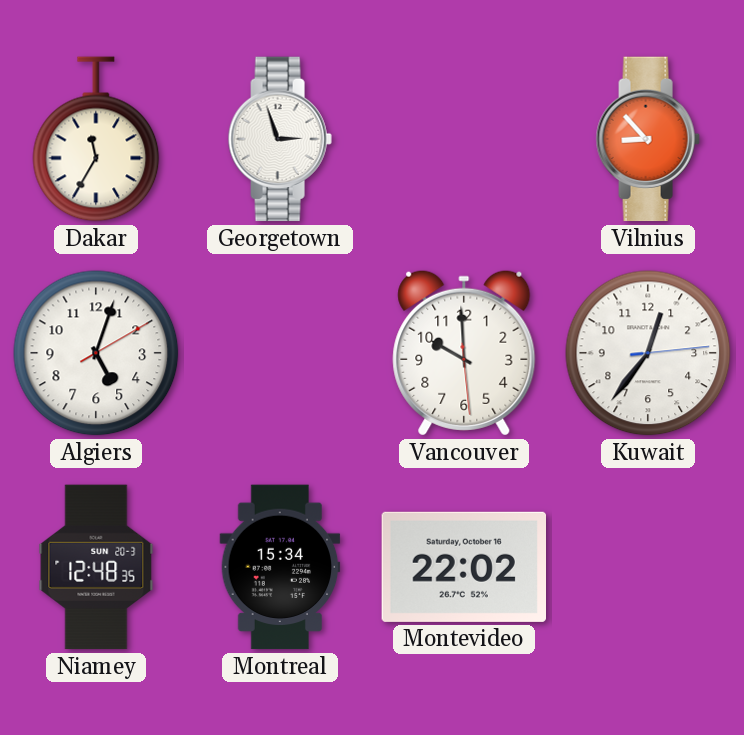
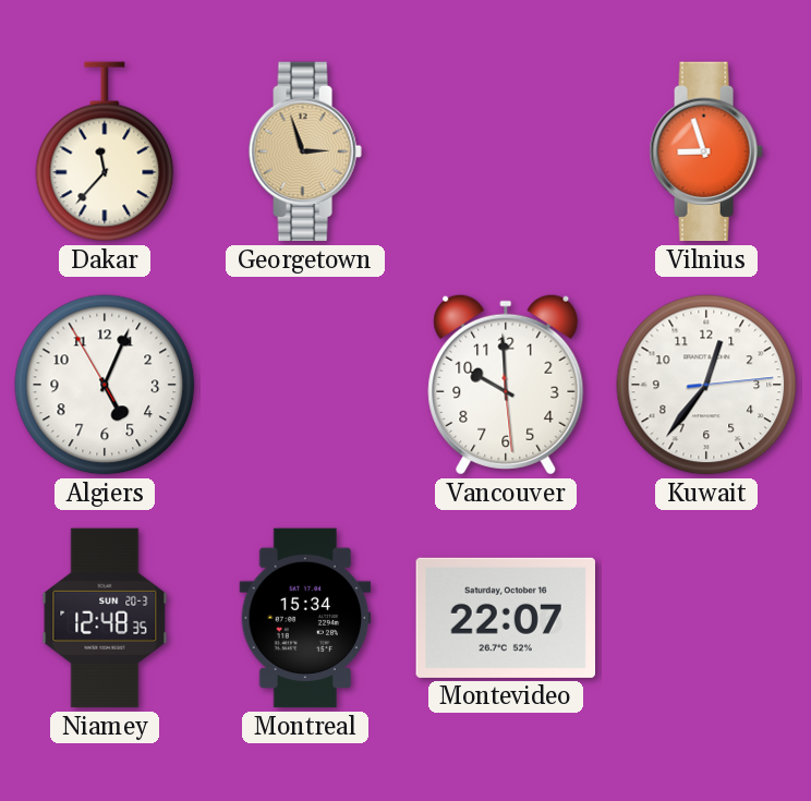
Dakar: 11:35 -> 11:37
Georgetown dial: white -> champagne
Vilnius: 8:53 -> 8:57
Algiers: 5:03:10 -> 5:03:55
Montevideo: 22:02 -> 22:07
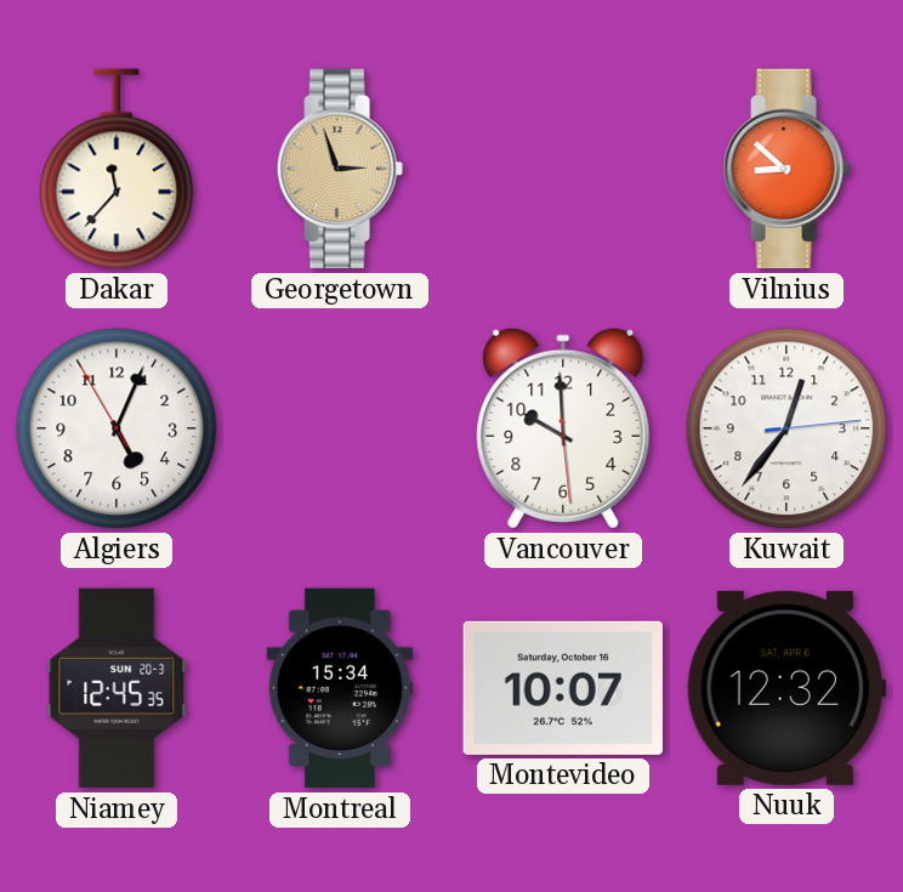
Vilnius: 8:57 -> 8:52
Niamey: 12:48 -> 12:45
Montevideo: 22:07 -> 10:07
Nuuk: none -> 12:32
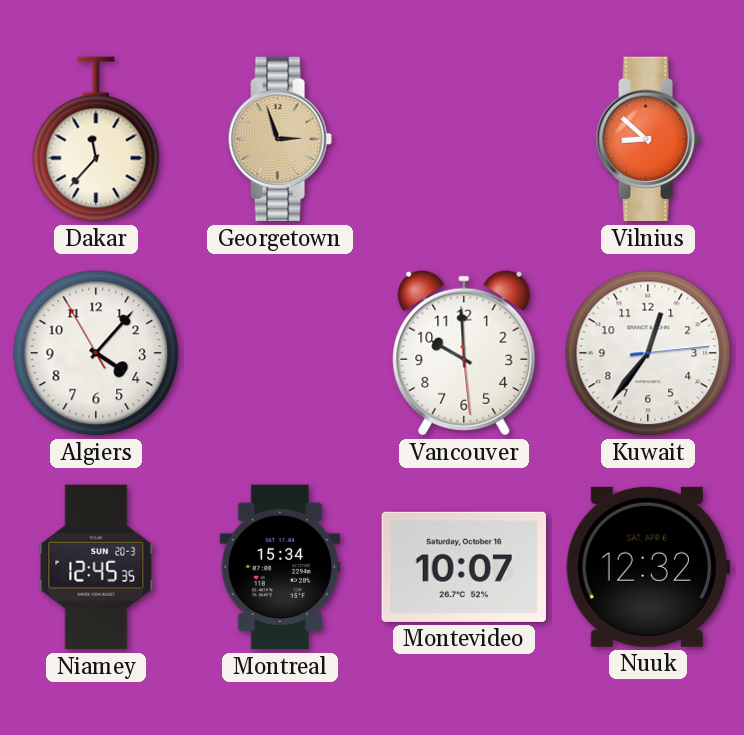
Algiers: 5:03 -> 4:06
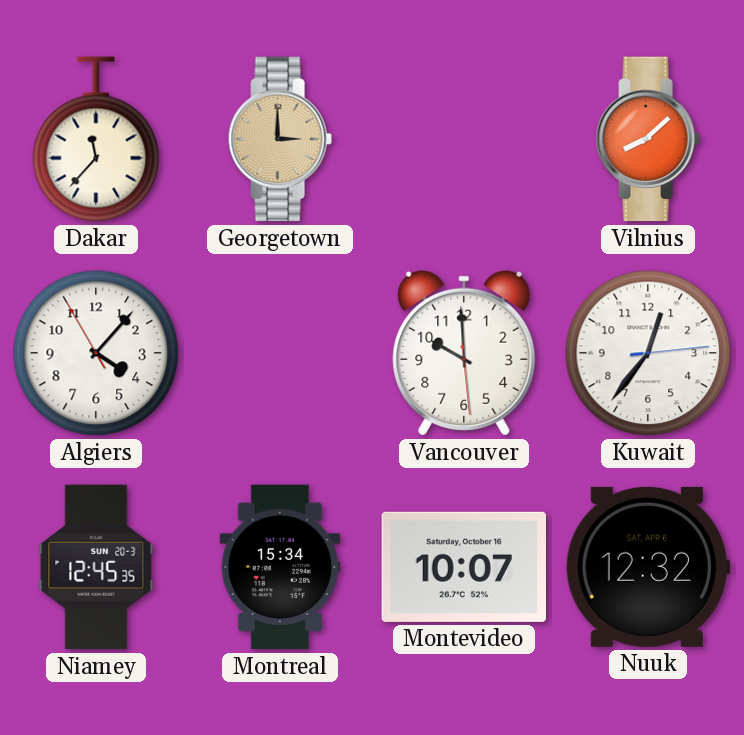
Georgetown: 2:57 -> 3:00
Vilnius: 8:52 -> 8:08
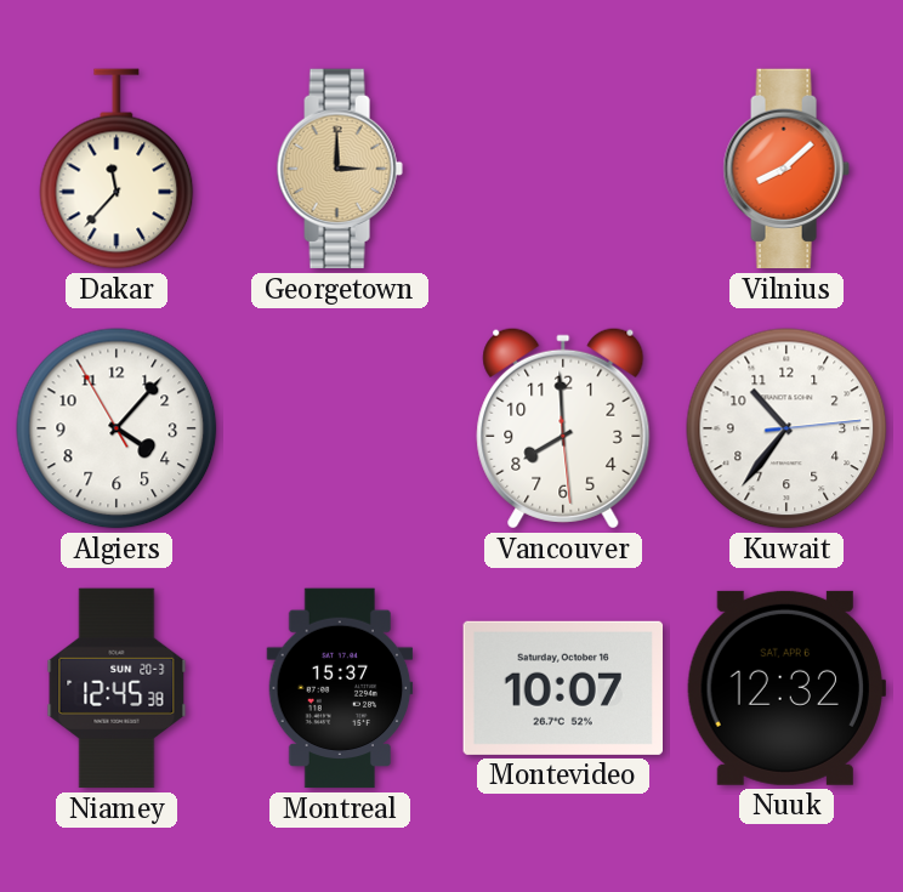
Vancouver: 9:59 -> 7:59
Kuwait: 12:36 -> 10:36
Niamey: 12:45:35 -> 12:45:38
Montreal: 15:34 -> 15:37
